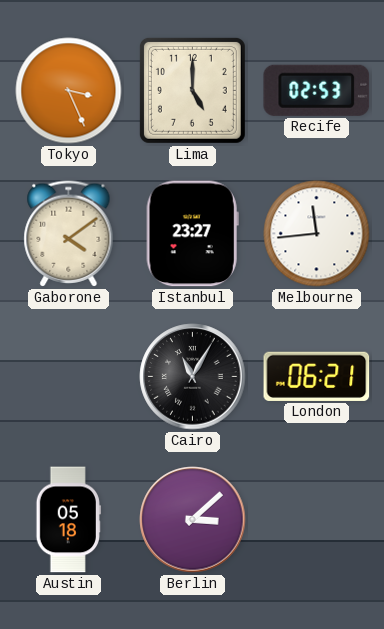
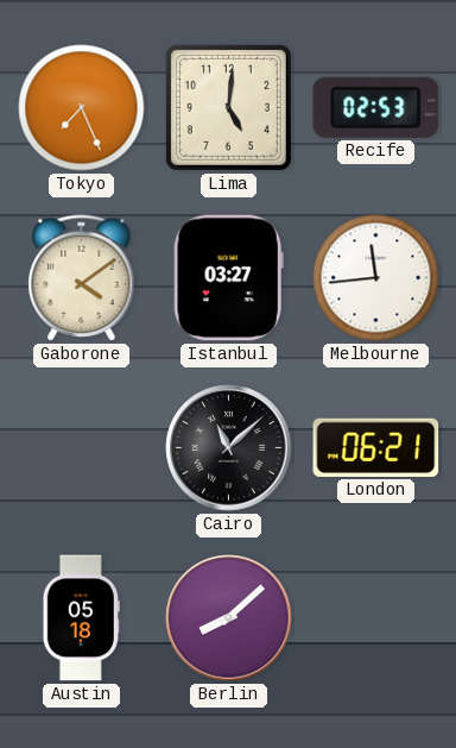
Tokyo: 3:26 -> 7:26
Lima: 5:00 -> 5:01
Istanbul: 23:27 -> 03:27
Cairo: 11:05 -> 11:08
Berlin: 3:08 -> 8:08
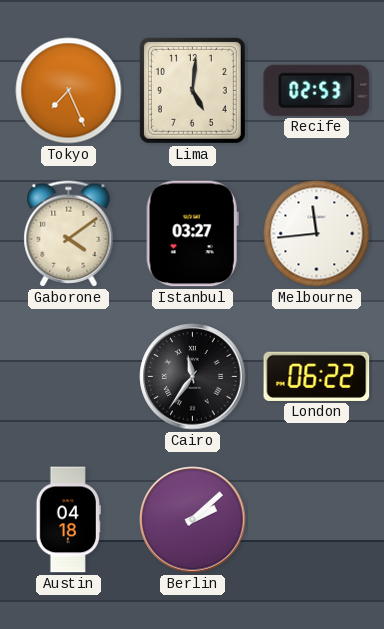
Cairo: 11:08 -> 11:36
London: 06:21 -> 06:22
Austin: 05:18 -> 04:18
Berlin: 8:08 -> 2:08
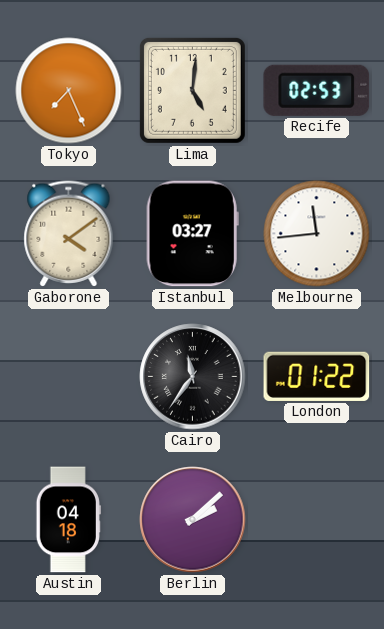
London: 06:22 -> 01:22
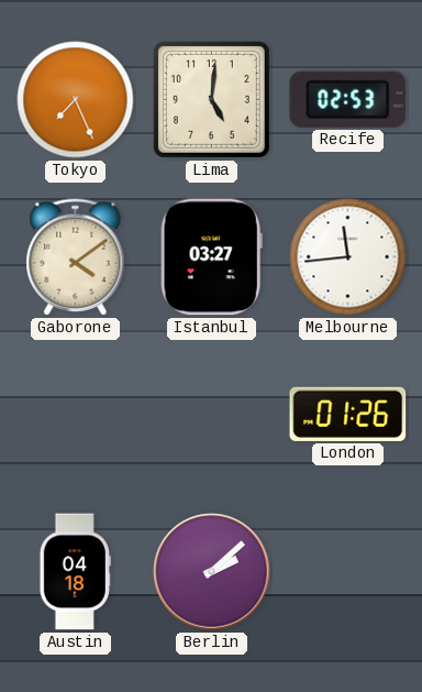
Cairo: 11:36 -> none
London: 01:22 -> 01:26
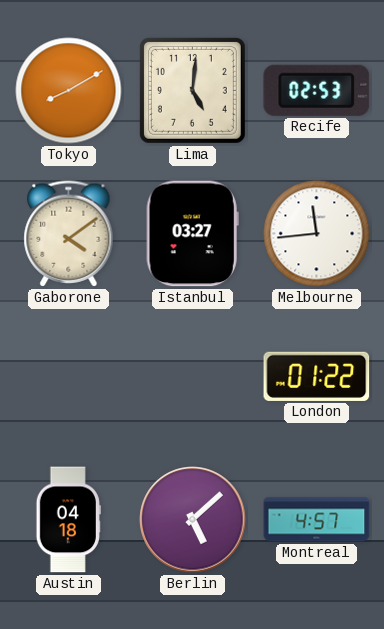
Tokyo: 7:26 -> 8:10
London: 01:26 -> 01:22
Berlin: 2:08 -> 5:08
Montreal: none -> 4:57
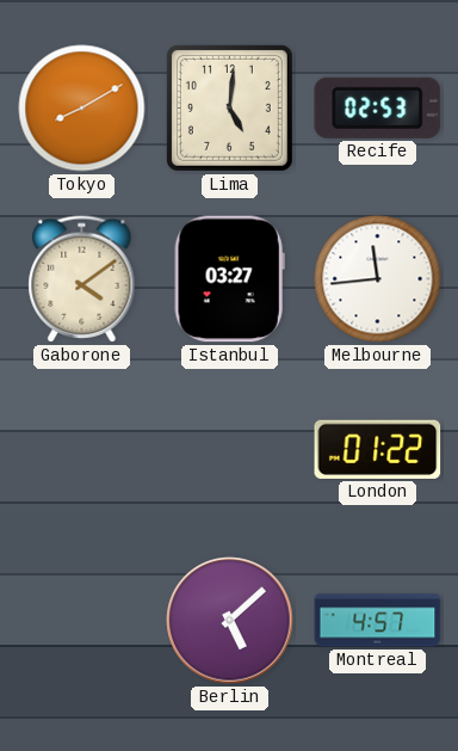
Austin: 04:18 -> none
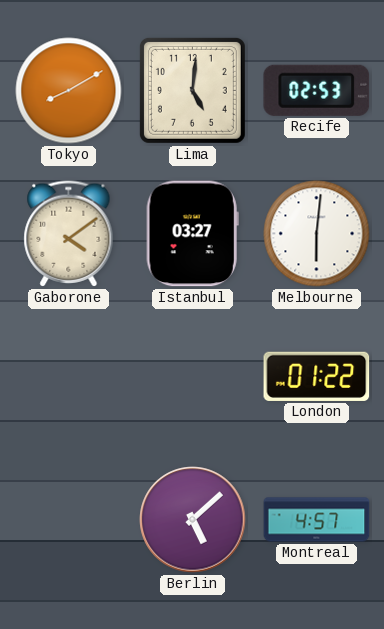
Melbourne: 11:44 -> 6:01
